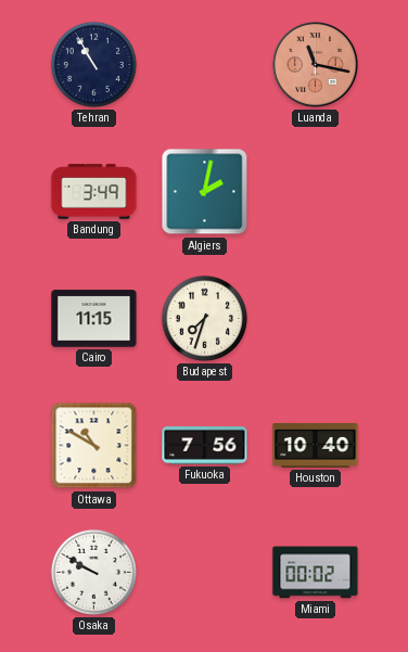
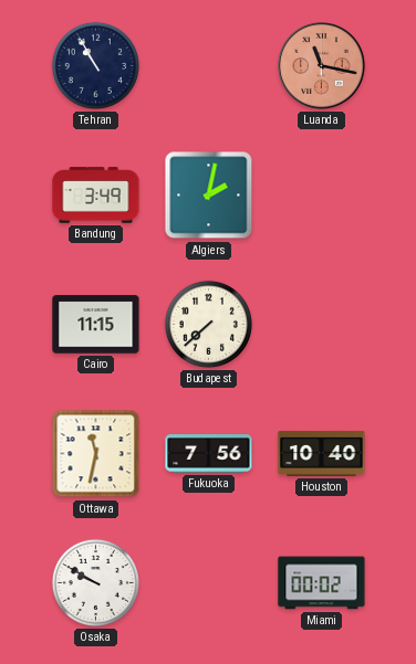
Budapest: 7:33 -> 7:38
Ottawa: 10:50 -> 11:32
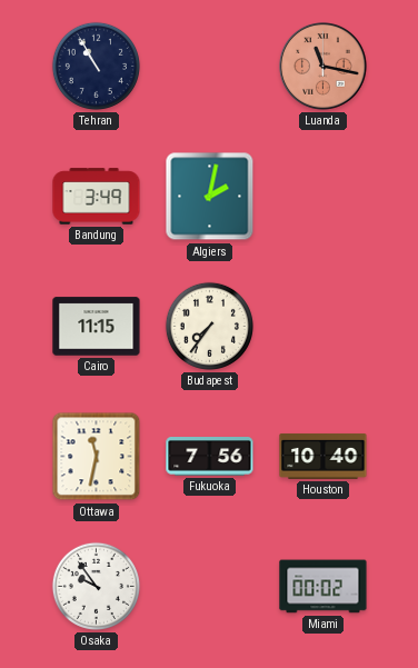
Budapest: 7:38 -> 7:36
Osaka: 9:50 -> 9:54
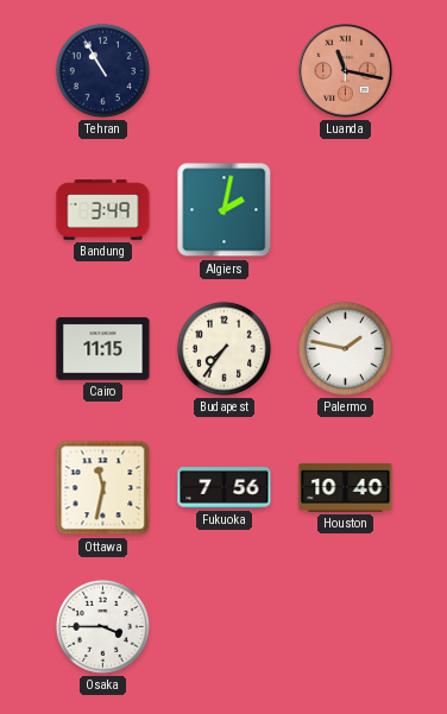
Palermo: none -> 1:47
Osaka: 9:54 -> 3:45
Miami: 00:02 -> none
